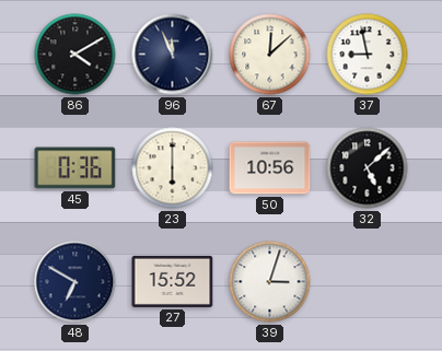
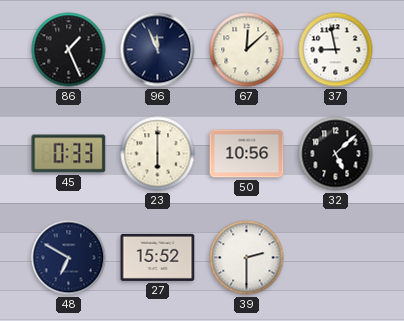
86: 4:10 -> 1:26
45: 0:36 -> 0:33
39: 3:03 -> 2:30
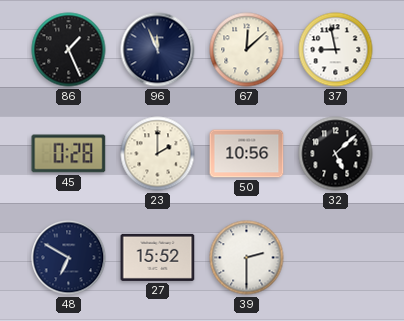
45: 0:33 -> 0:28
23: 6:00 -> 2:00
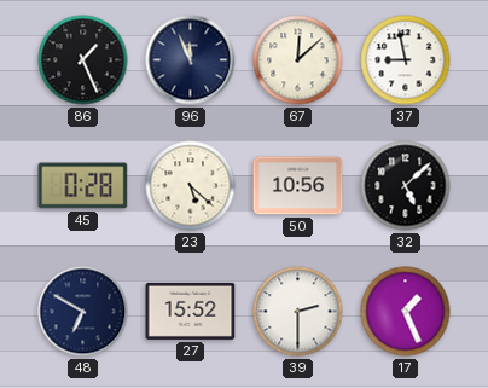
23: 2:00 -> 5:22
17: none -> 1:26
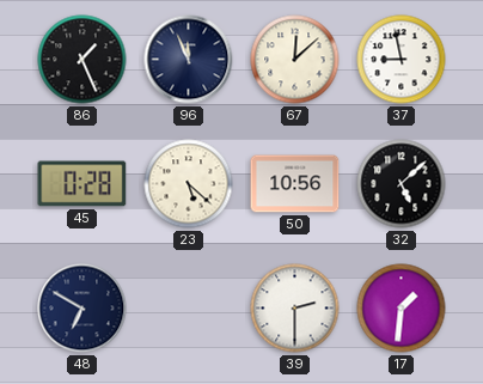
27: 15:52 -> none
17: 1:26 -> 1:31
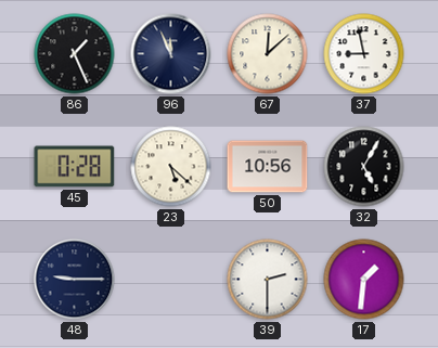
32: 5:08 -> 5:05
48: 6:50 -> 9:15
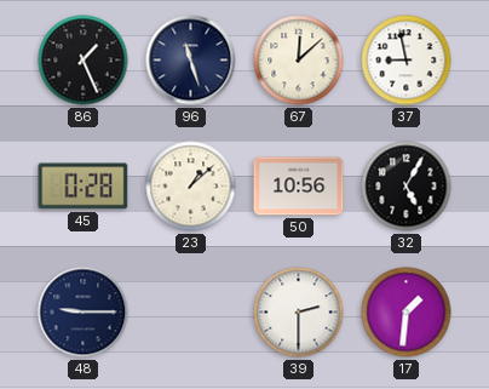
96: 11:56 -> 11:27
23: 5:22 -> 1:08
